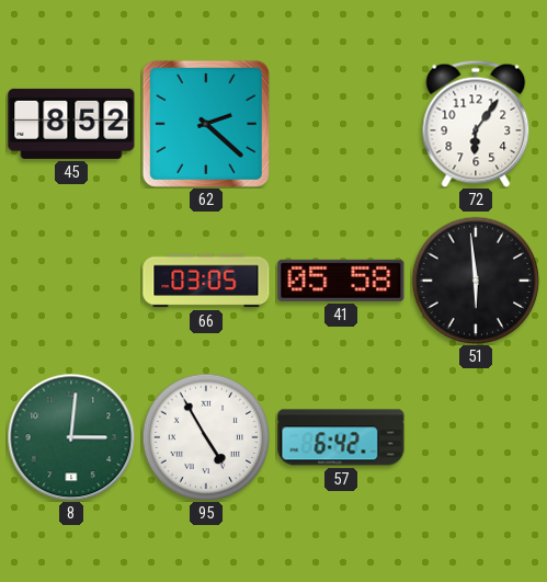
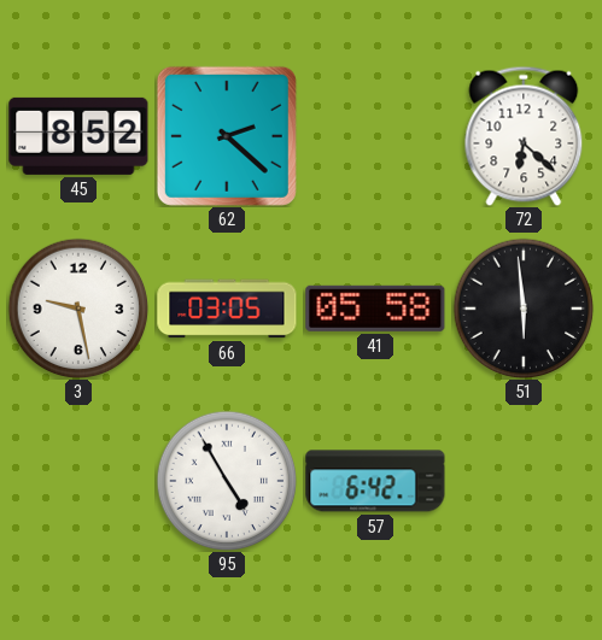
72: 6:06 -> 6:22
3: none -> 9:28
8: 3:01 -> none
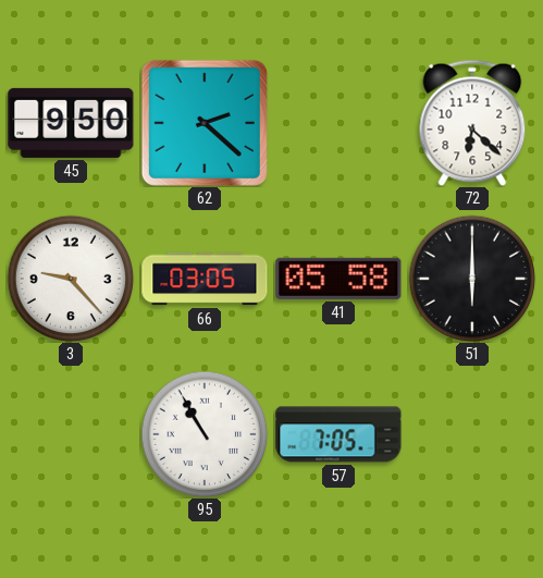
45: 8:52 -> 9:50
3: 9:28 -> 9:23
51: 5:59 -> 6:00
95: 4:55 -> 10:55
57: 6:42 -> 7:05
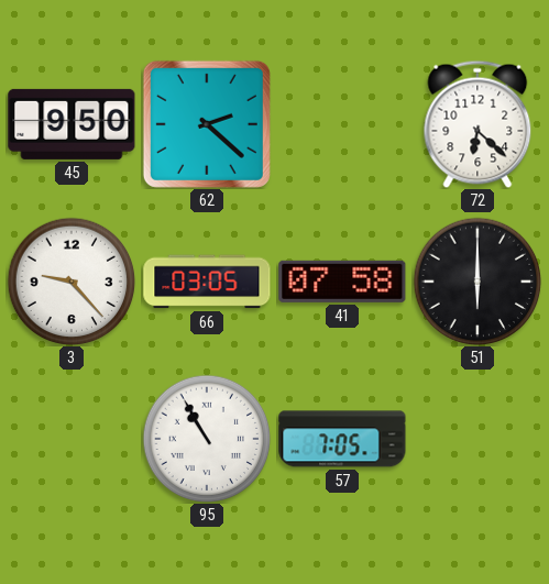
41: 05:58 -> 07:58
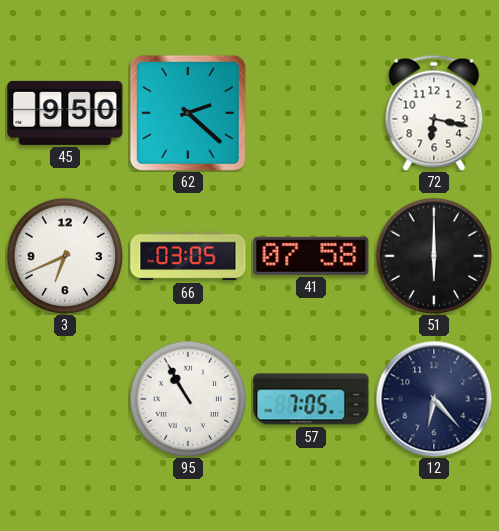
72: 6:22 -> 6:17
3: 9:23 -> 6:41
12: none -> 6:23
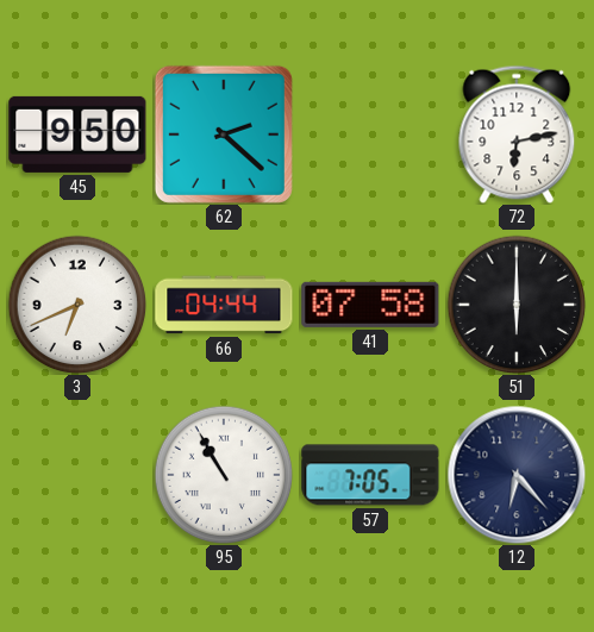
72: 6:17 -> 6:13
66: 03:05 -> 04:44
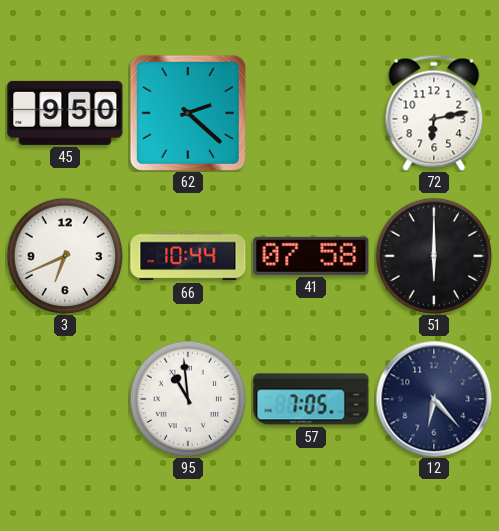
66: 04:44 -> 10:44
95: 10:55 -> 10:59
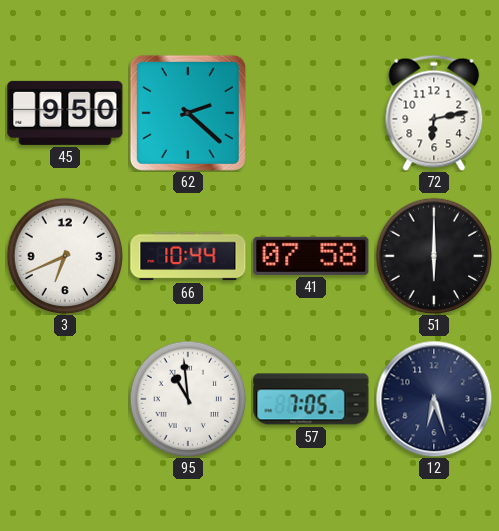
12: 6:23 -> 6:27
